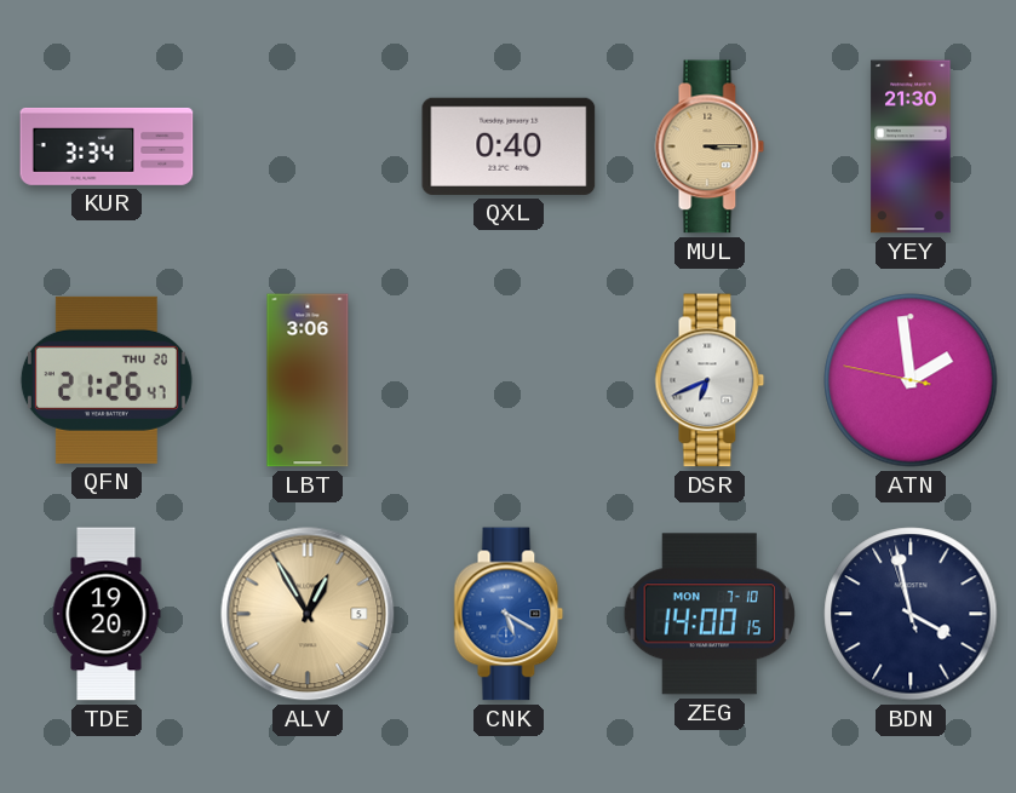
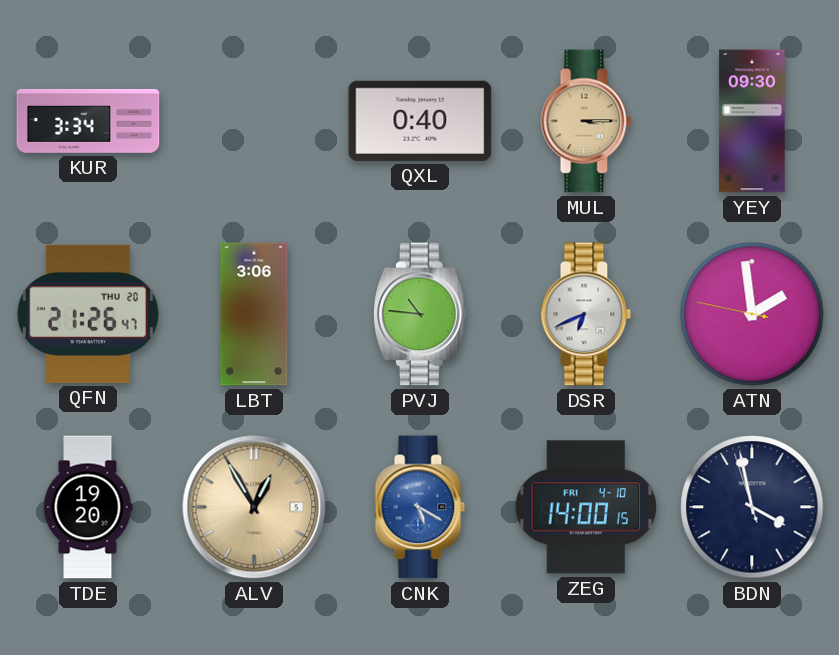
YEY: 21:30 -> 09:30
PVJ: none -> 10:46
ZEG date: MON 7-10 -> FRI 4-10
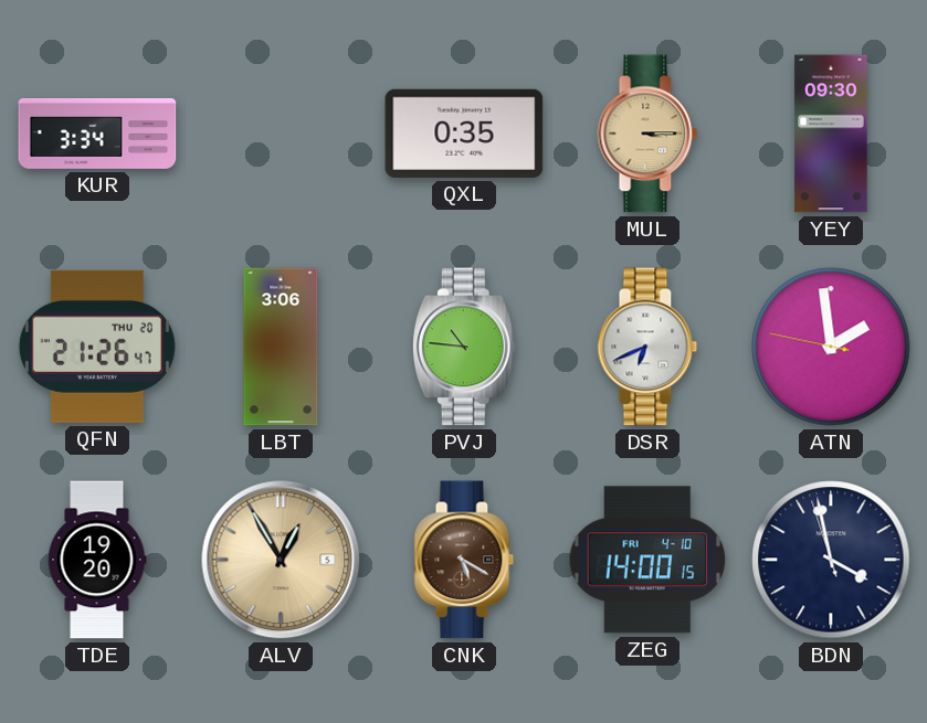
QXL: 0:40 -> 0:35
CNK dial: blue -> brown
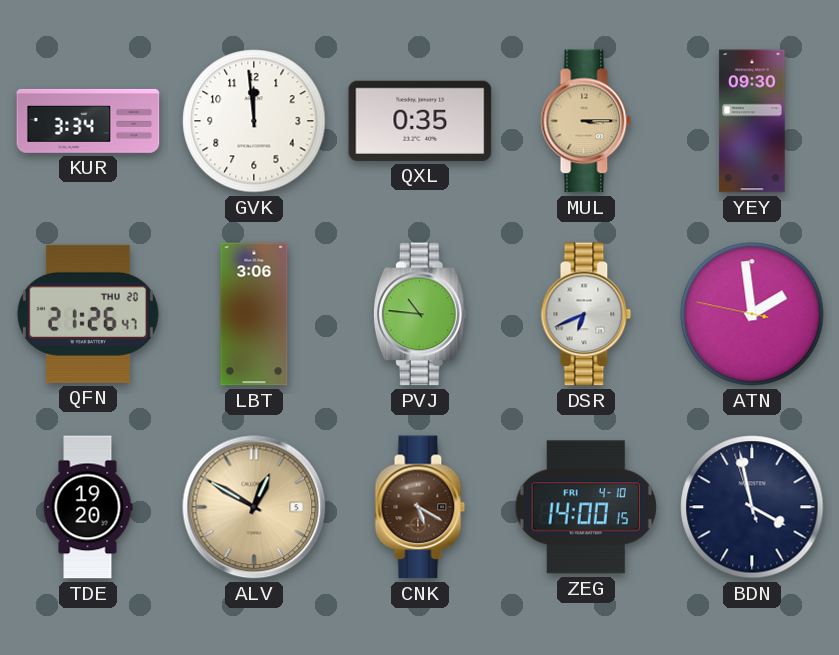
GVK: none -> 11:59
ALV: 12:55 -> 12:50
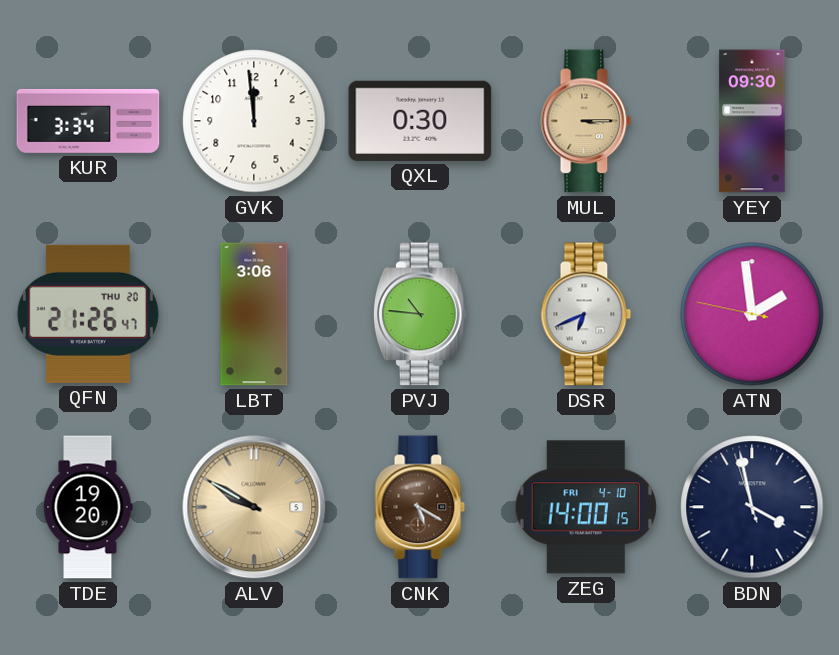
QXL: 0:35 -> 0:30
ALV: 12:50 -> 9:50
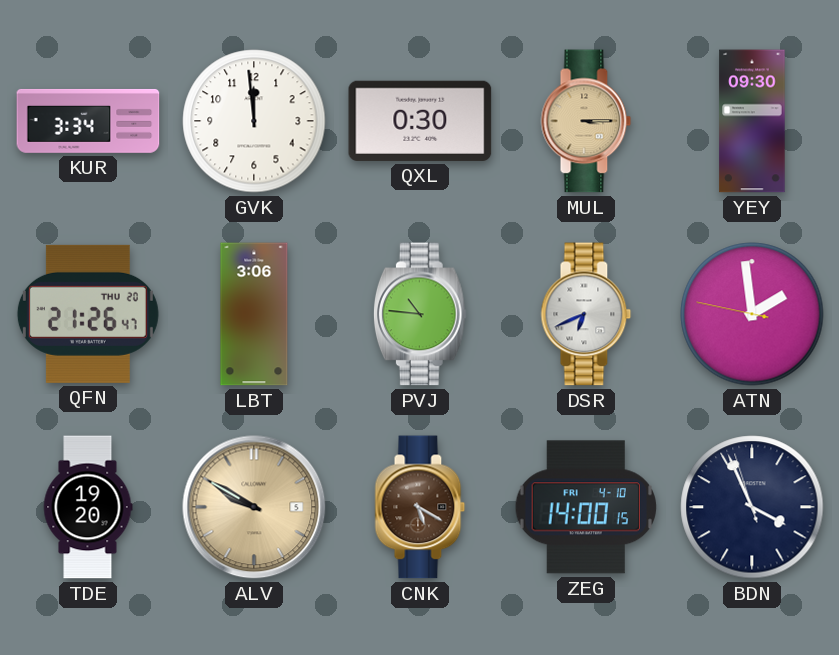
BDN: 3:57 -> 3:55
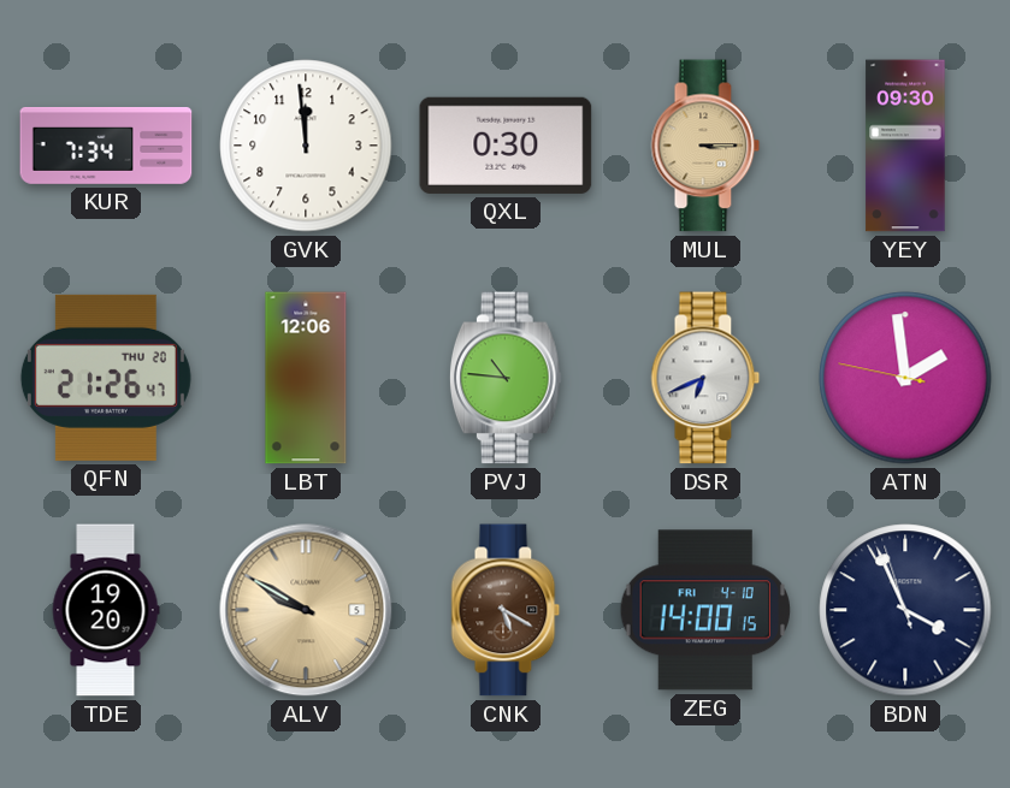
KUR: 3:34 -> 7:34
LBT: 3:06 -> 12:06
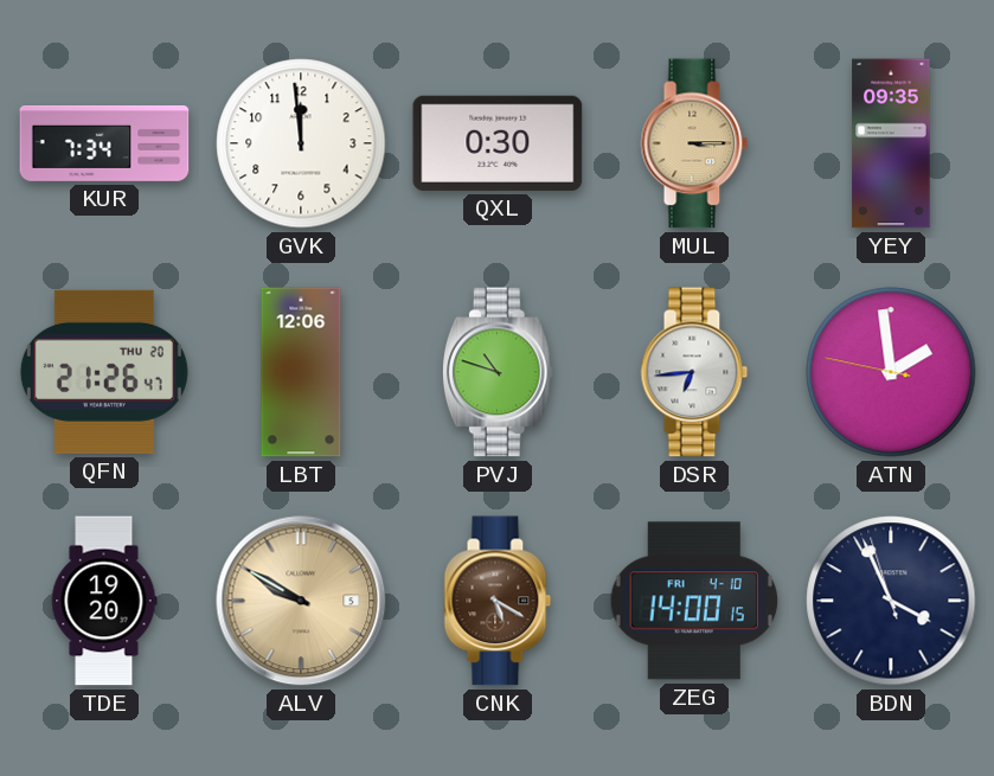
YEY: 09:30 -> 09:35
PVJ: 10:46 -> 10:48
DSR: 6:41 -> 6:44
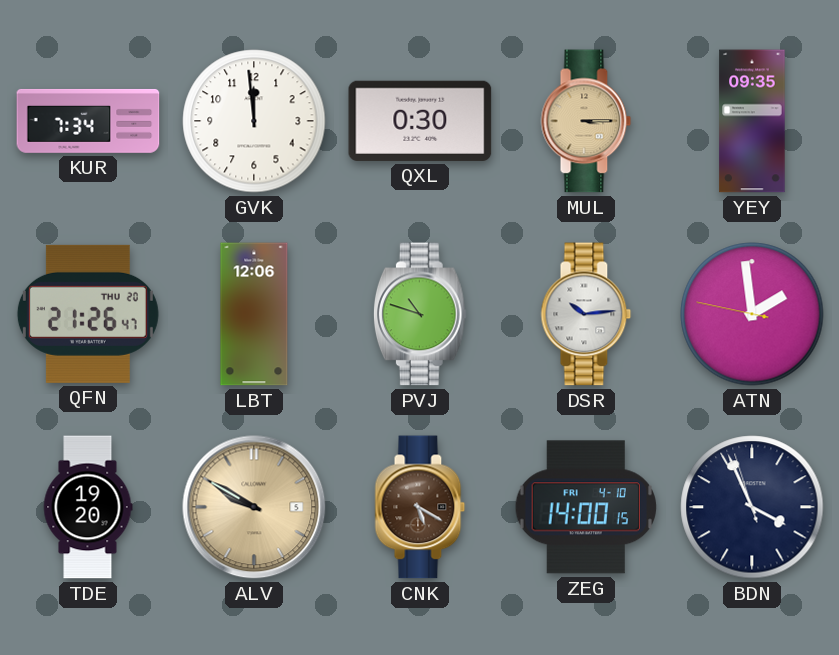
DSR: 6:44 -> 10:14
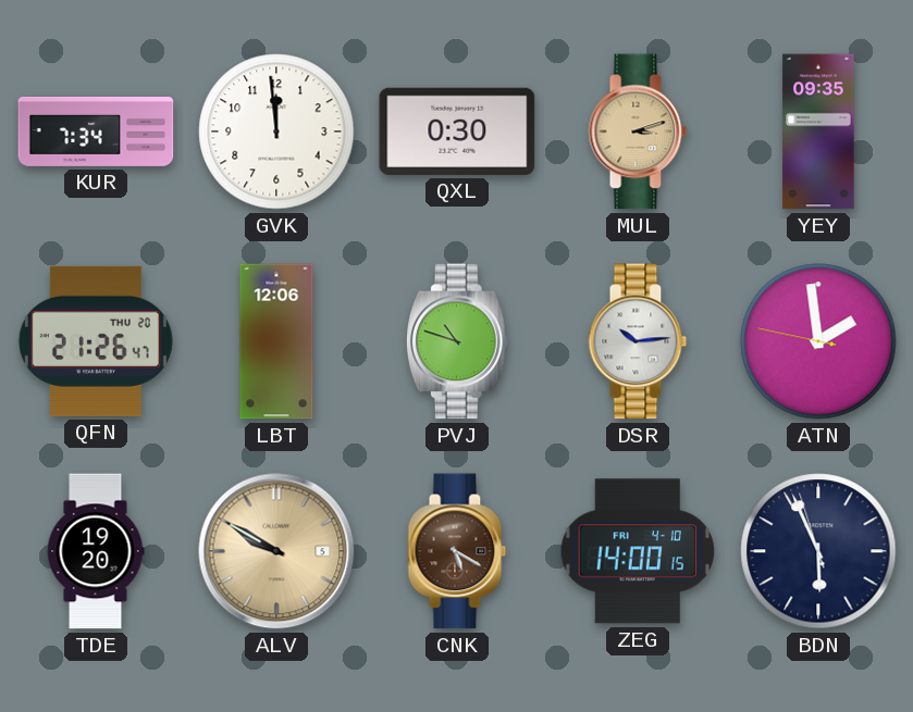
MUL: 3:15 -> 3:12
BDN: 3:55 -> 5:55
